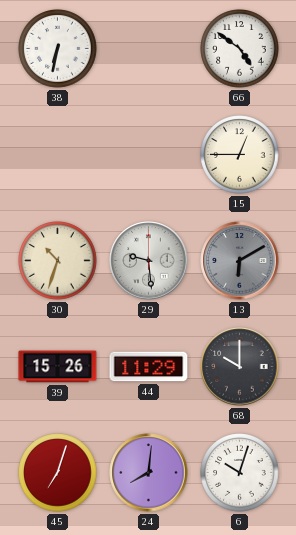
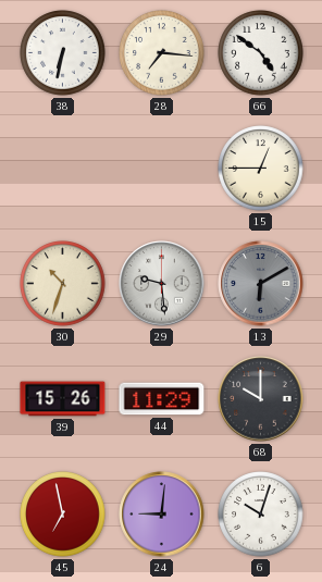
28: none -> 7:16
45: 7:03 -> 6:58
24: 8:01 -> 9:01
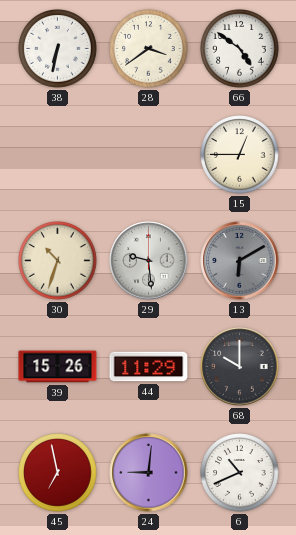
28: 7:16 -> 3:39
6: 10:03 -> 10:41
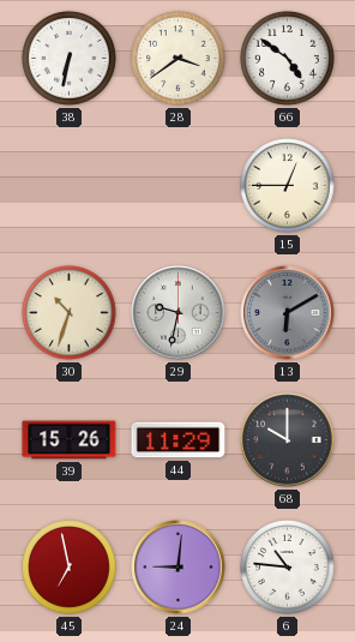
29: 9:29 -> 9:32
6: 10:41 -> 10:46
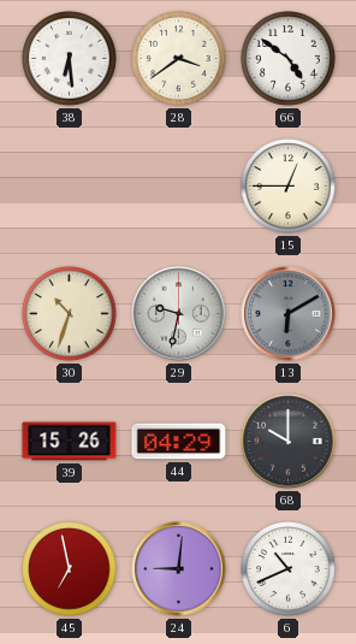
38: 6:32 -> 6:29
44: 11:29 -> 04:29
6: 10:46 -> 10:41
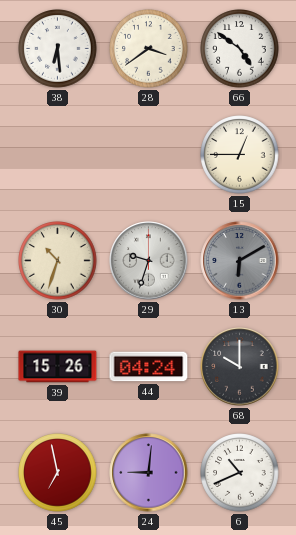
29: 9:32 -> 9:33
44: 04:29 -> 04:24
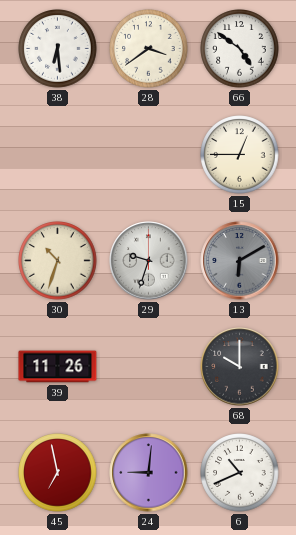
39: 15:26 -> 11:26
44: 04:24 -> none
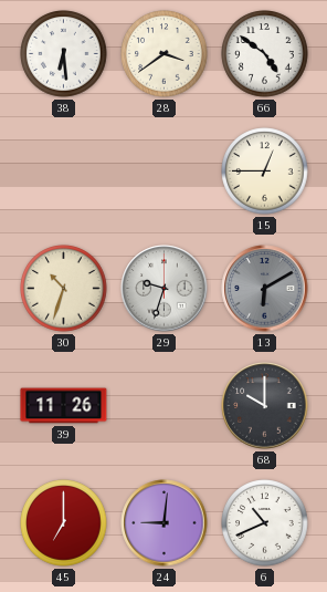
45: 6:58 -> 7:00
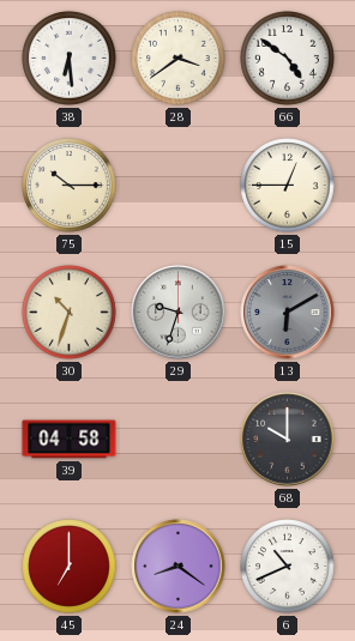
75: none -> 10:15
39: 11:26 -> 04:58
24: 9:01 -> 8:21
